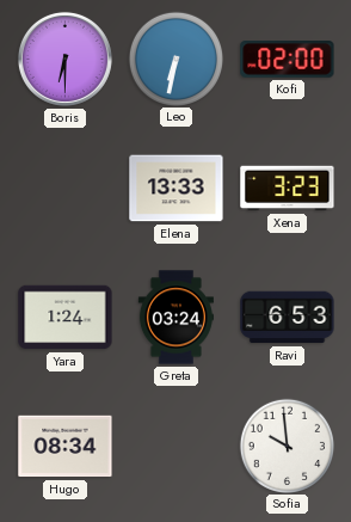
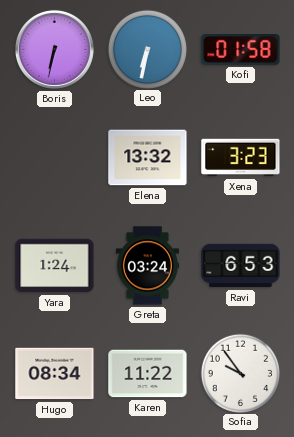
Boris: 6:30 -> 6:32
Kofi: 02:00 -> 01:58
Elena: 13:33 -> 13:32
Karen: none -> 11:22
Sofia: 9:59 -> 9:54
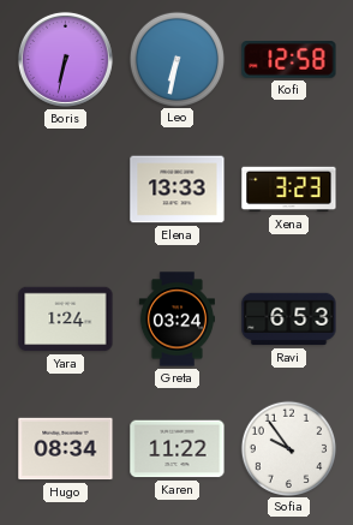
Kofi: 01:58 -> 12:58
Elena: 13:32 -> 13:33
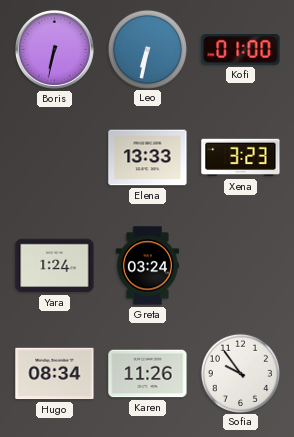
Kofi: 12:58 -> 01:00
Ravi: 6:53 -> none
Karen: 11:22 -> 11:26
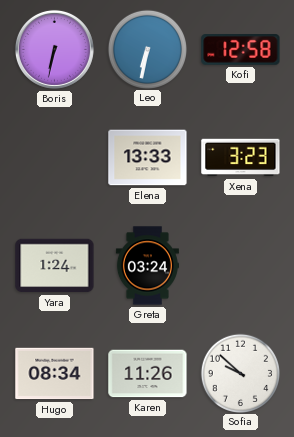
Kofi: 01:00 -> 12:58
Sofia: 9:54 -> 9:52
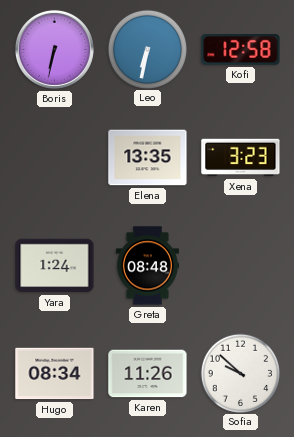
Elena: 13:33 -> 13:35
Greta: 03:24 -> 08:48
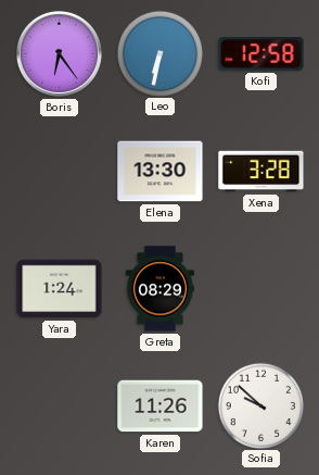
Boris: 6:32 -> 6:24
Elena: 13:35 -> 13:30
Xena: 3:23 -> 3:28
Greta: 08:48 -> 08:29
Hugo: 08:34 -> none
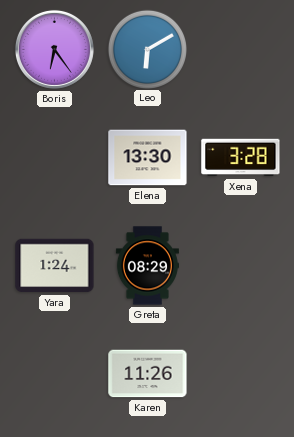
Leo: 6:32 -> 6:10
Kofi: 12:58 -> none
Sofia: 9:52 -> none
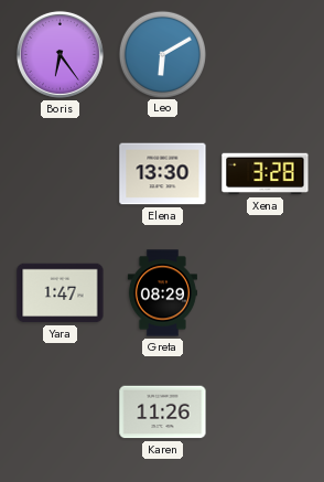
Yara: 1:24 -> 1:47
